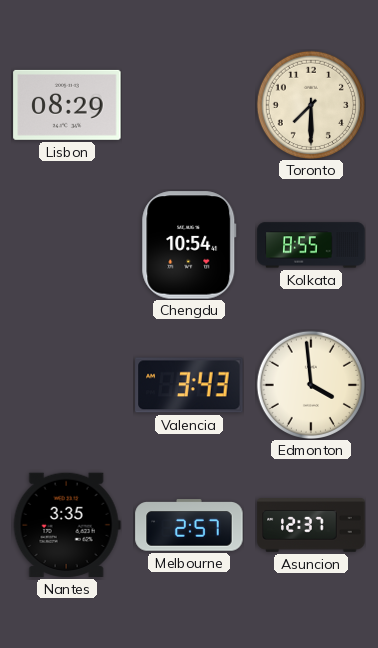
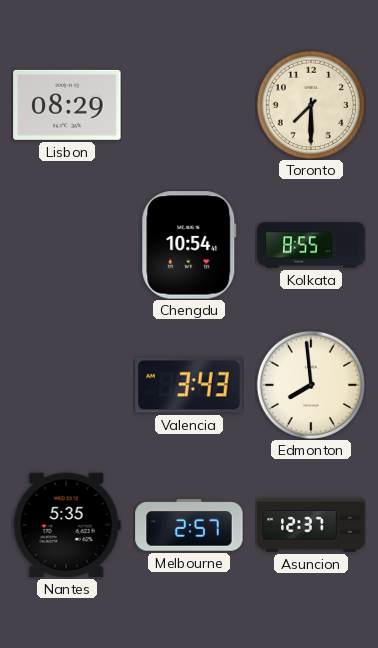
Edmonton: 3:59 -> 7:59
Nantes: 3:35 -> 5:35
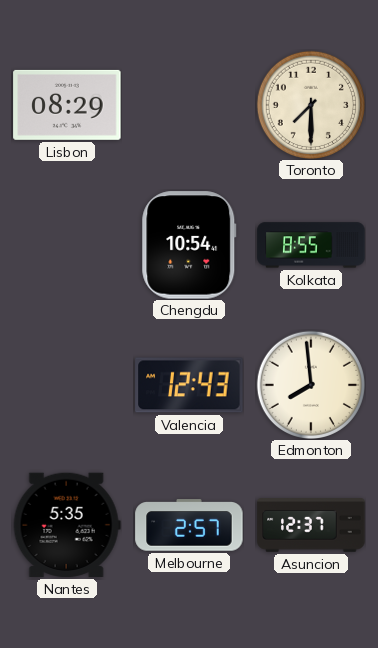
Valencia: 3:43 -> 12:43
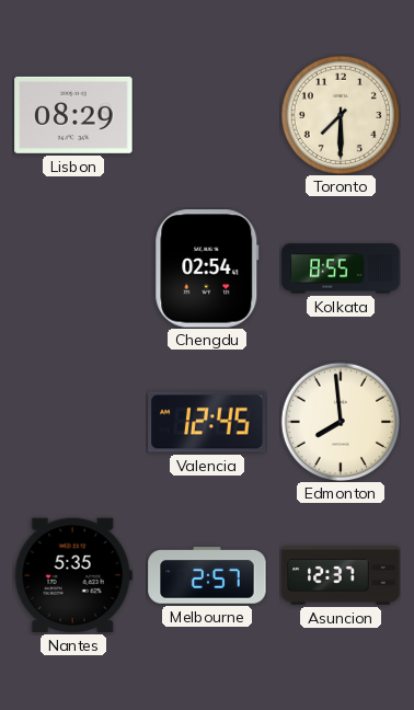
Chengdu: 10:54 -> 02:54
Valencia: 12:43 -> 12:45
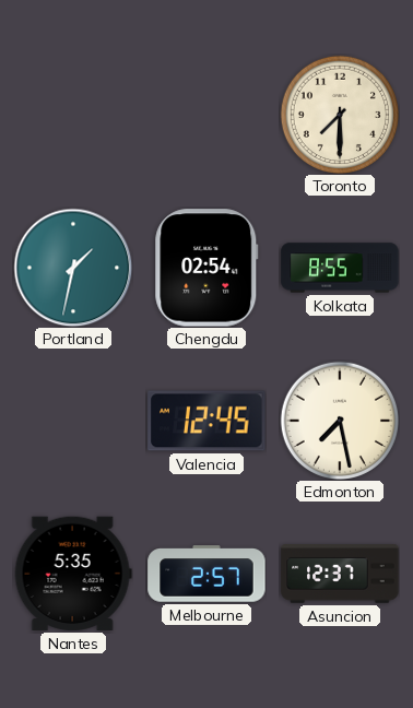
Lisbon: 08:29 -> none
Portland: none -> 1:32
Edmonton: 7:59 -> 7:28
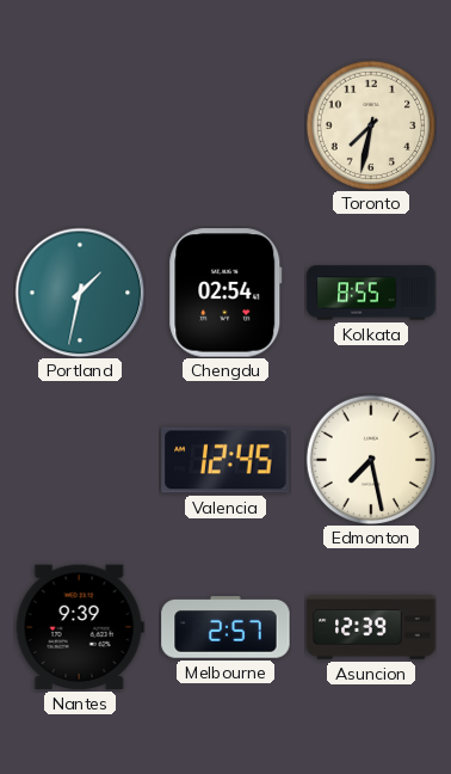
Toronto: 7:30 -> 7:32
Nantes: 5:35 -> 9:39
Asuncion: 12:37 -> 12:39
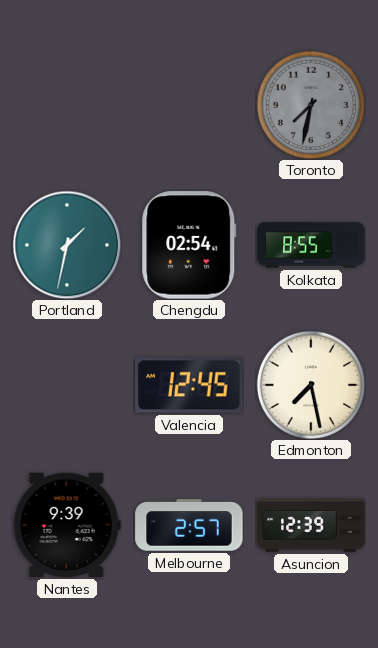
Toronto dial: cream -> grey
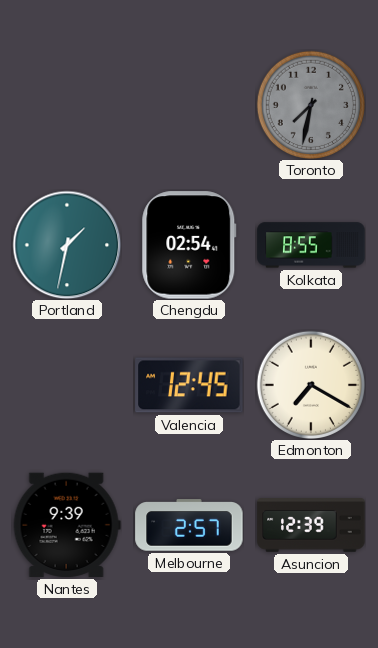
Edmonton: 7:28 -> 7:20
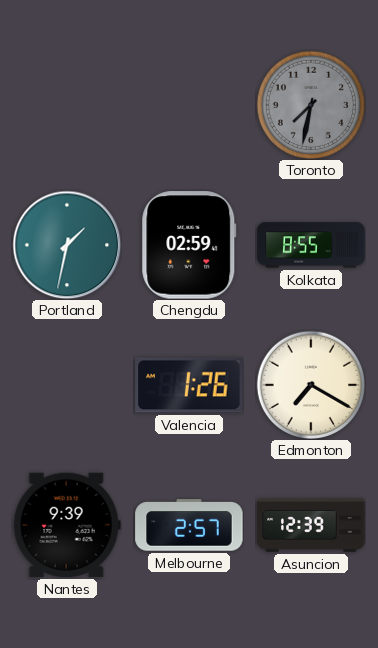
Chengdu: 02:54 -> 02:59
Valencia: 12:45 -> 1:26
